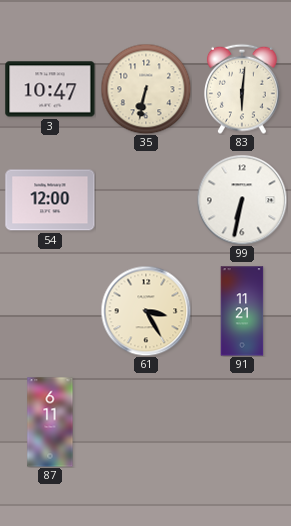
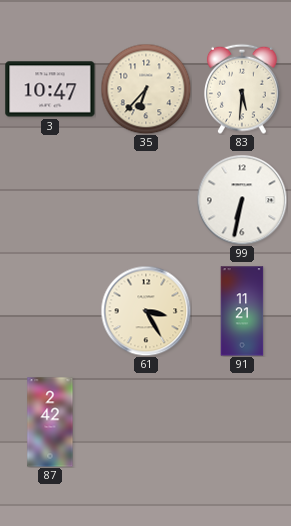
35: 6:32 -> 6:37
83: 6:01 -> 5:31
54: 12:00 -> none
87: 6:11 -> 2:42
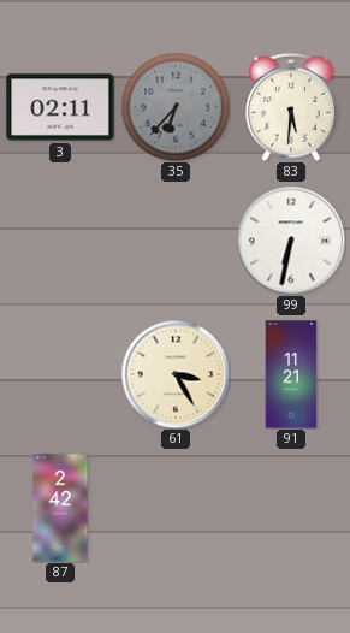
3: 10:47 -> 02:11
35 dial: cream -> grey
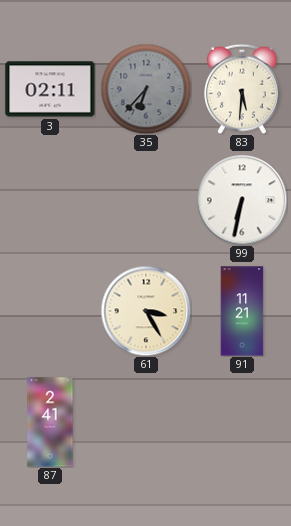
87: 2:42 -> 2:41
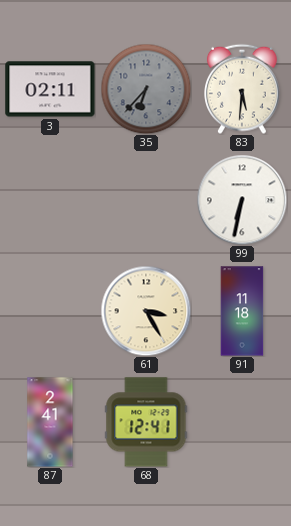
91: 11:21 -> 11:18
68: none -> 12:41
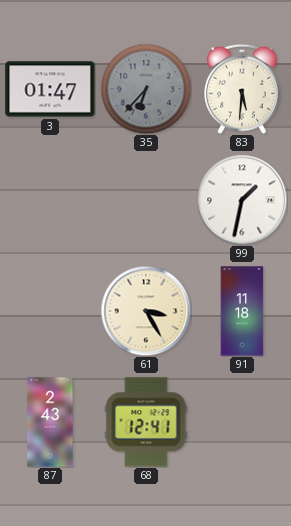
3: 02:11 -> 01:47
99: 6:32 -> 1:32
87: 2:41 -> 2:43
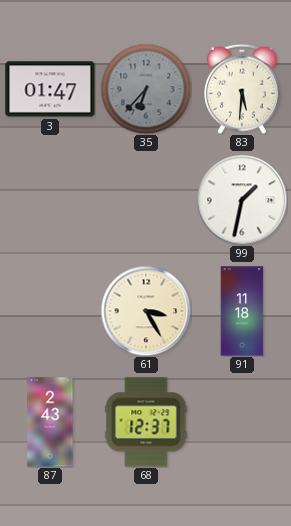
68: 12:41 -> 12:37
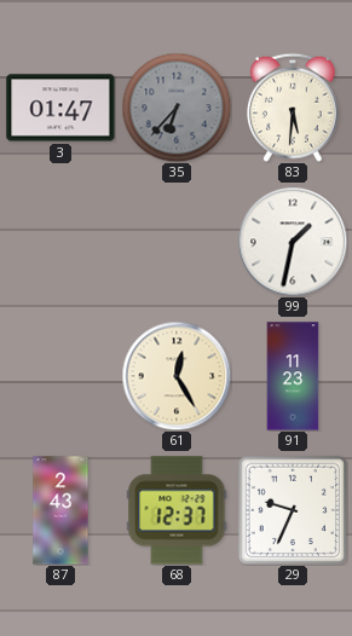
61: 3:25 -> 12:25
91: 11:18 -> 11:23
29: none -> 9:34
